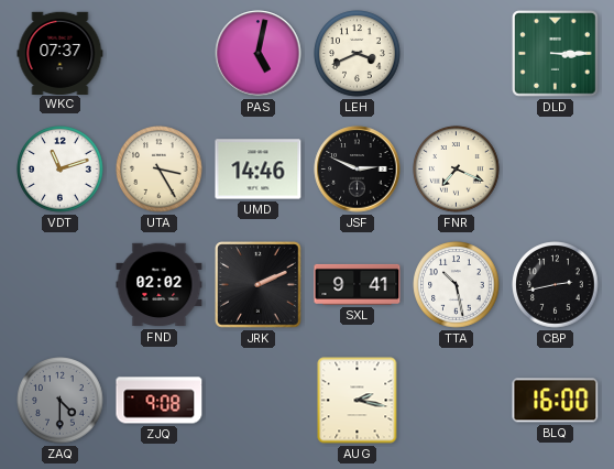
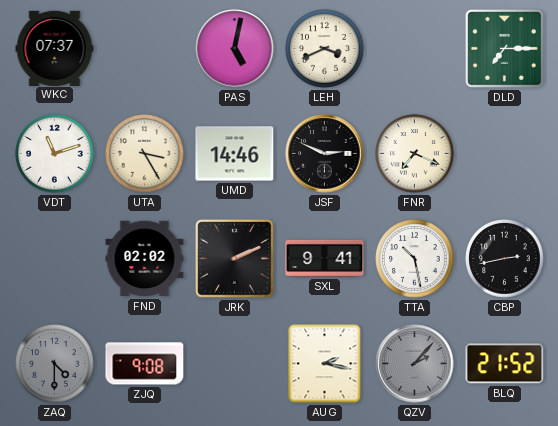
DLD: 3:15 -> 7:15
QZV: none -> 2:07
BLQ: 16:00 -> 21:52
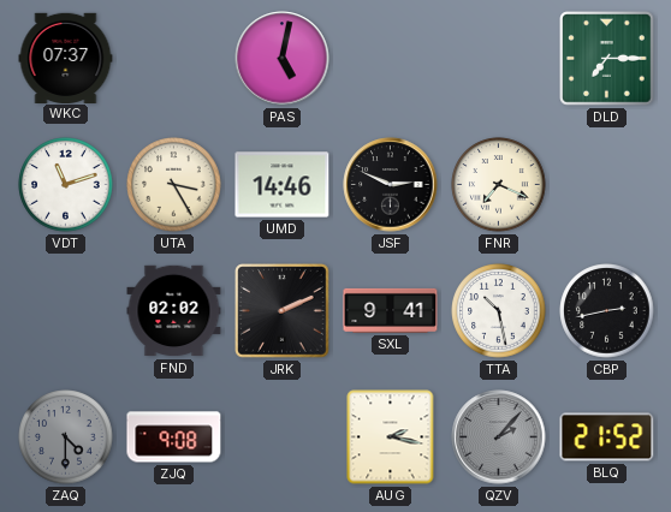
LEH: 3:41 -> none
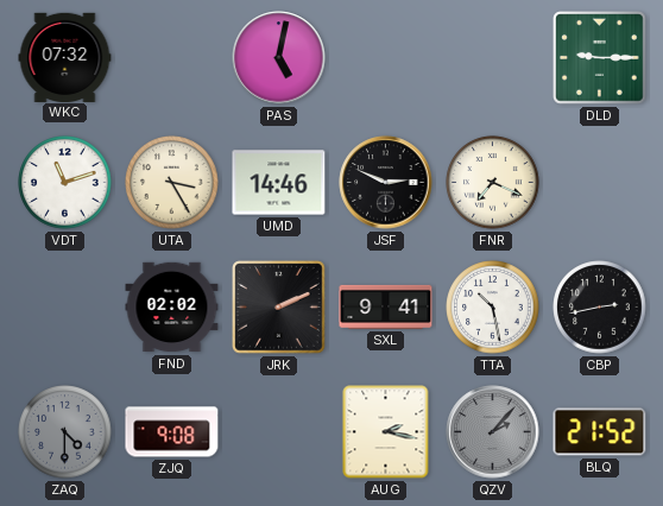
WKC: 07:37 -> 07:32
DLD: 7:15 -> 9:15
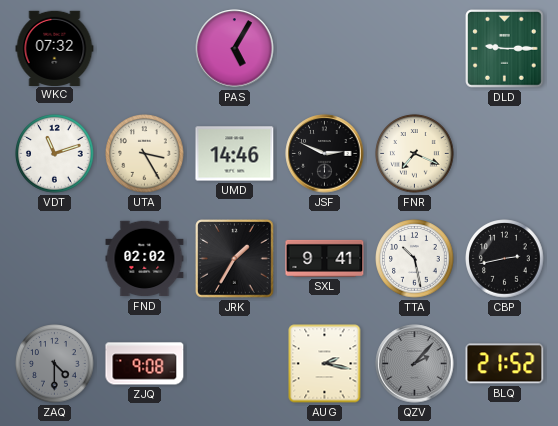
PAS: 5:02 -> 5:05
JRK: 2:11 -> 1:35
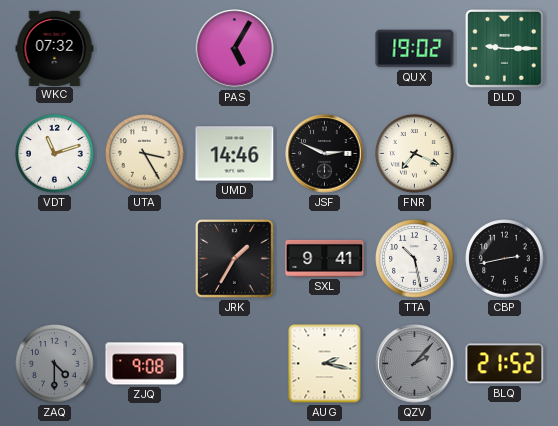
QUX: none -> 19:02
FND: 02:02 -> none
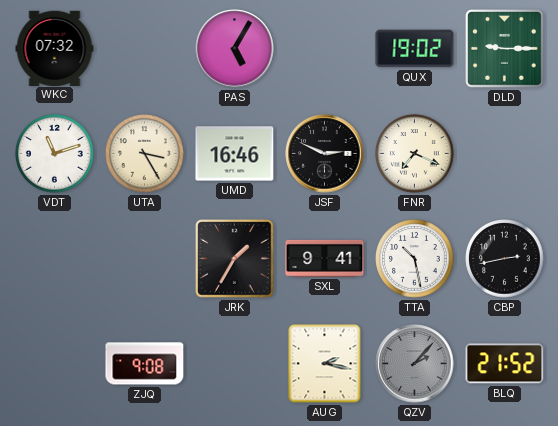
UMD: 14:46 -> 16:46
ZAQ: 4:30 -> none
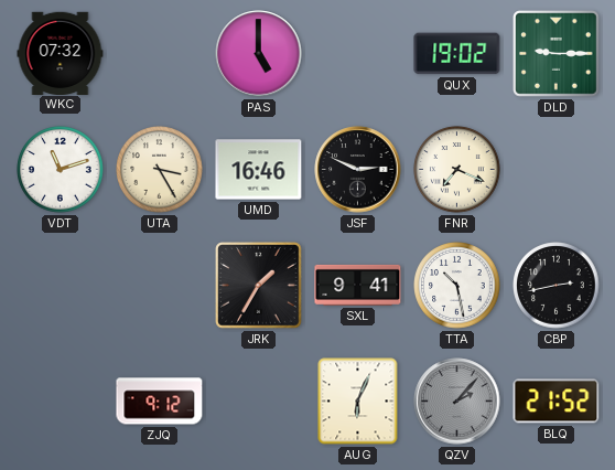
PAS: 5:05 -> 5:00
ZJQ: 9:08 -> 9:12
AUG: 2:17 -> 6:04
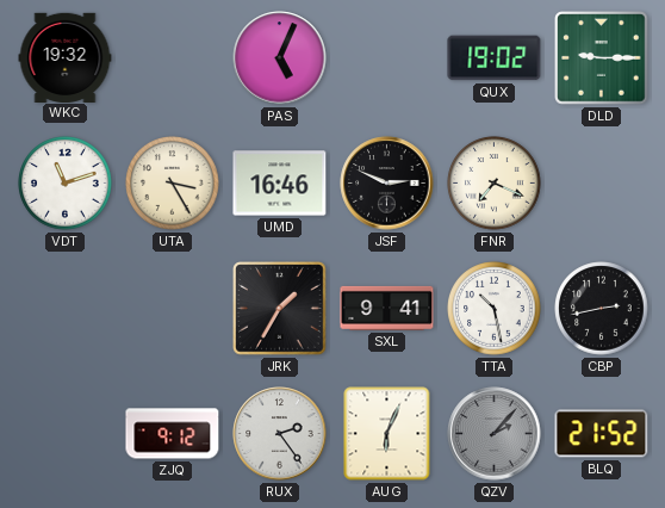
WKC: 07:32 -> 19:32
PAS: 5:00 -> 5:04
RUX: none -> 2:24
